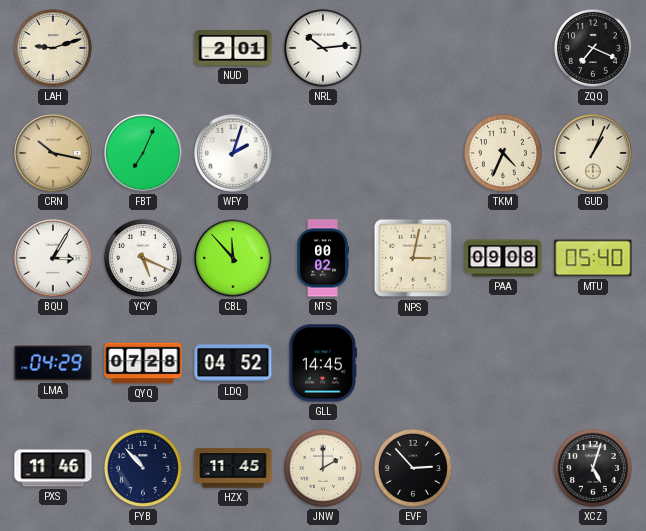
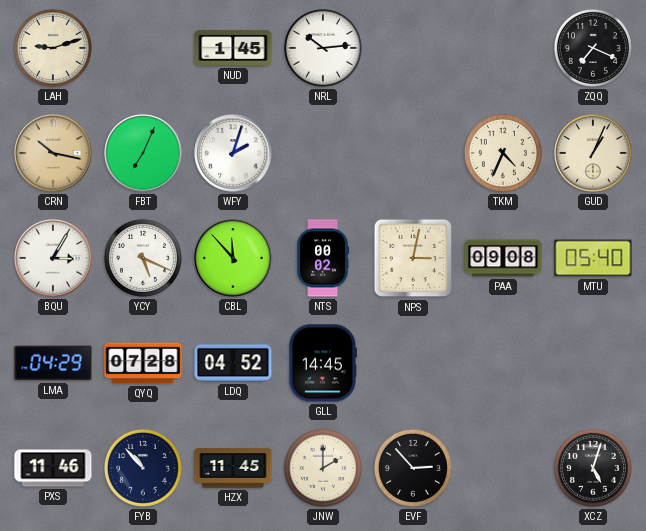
NUD: 2:01 -> 1:45
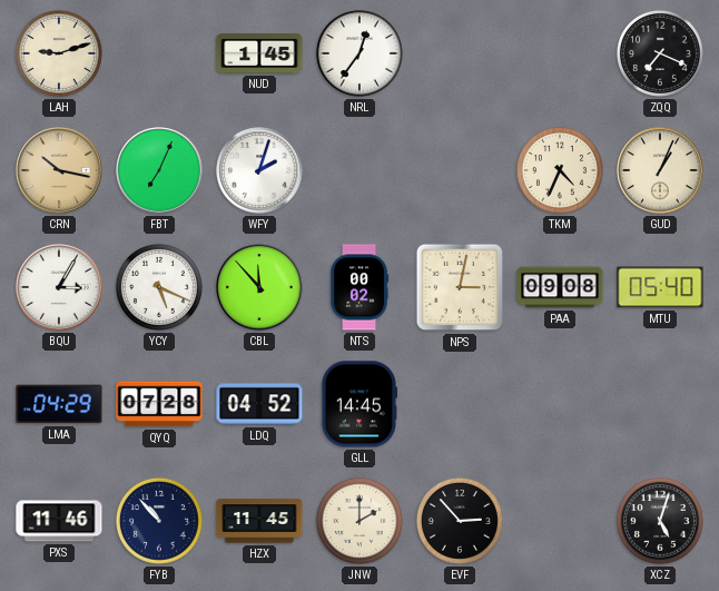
NRL: 10:14 -> 12:36
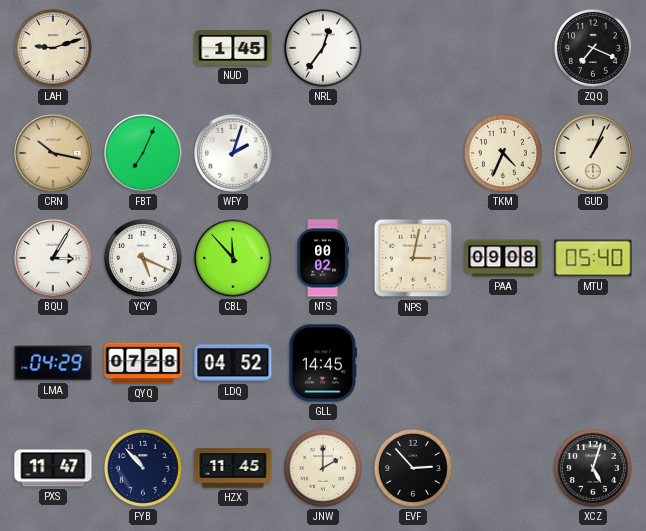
PXS: 11:46 -> 11:47
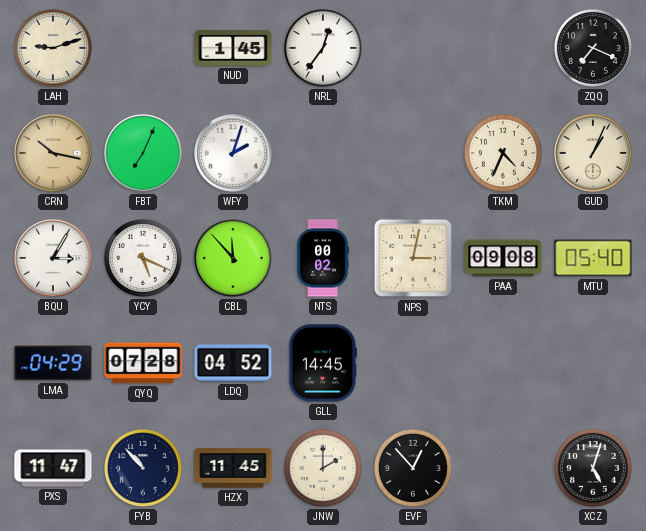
EVF: 2:53 -> 12:53
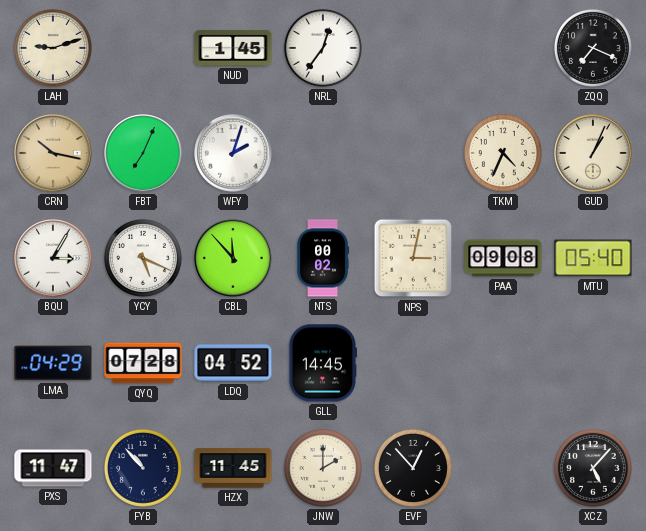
XCZ: 5:03 -> 5:07
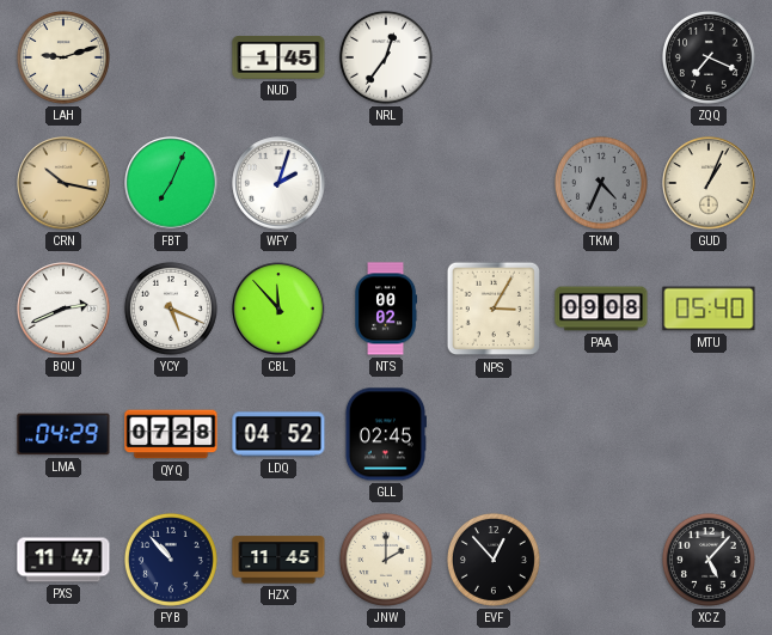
TKM dial: cream -> grey
BQU: 3:05 -> 2:41
NPS: 3:02 -> 3:05
GLL: 14:45 -> 02:45
